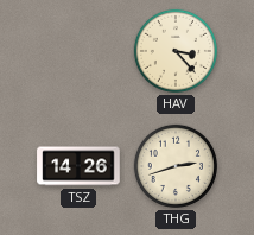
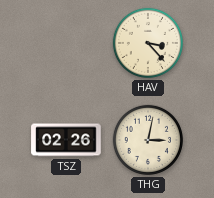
TSZ: 14:26 -> 02:26
THG: 2:42 -> 3:02
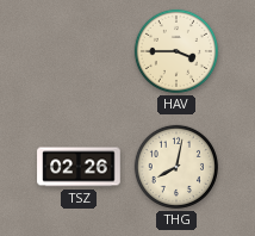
HAV: 3:23 -> 3:45
THG: 3:02 -> 8:02
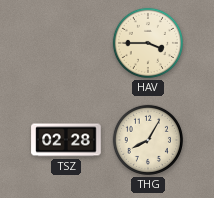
TSZ: 02:26 -> 02:28
THG: 8:02 -> 8:05
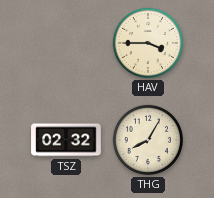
TSZ: 02:28 -> 02:32
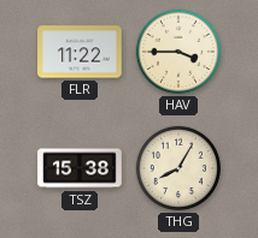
FLR: none -> 11:22
TSZ: 02:32 -> 15:38
